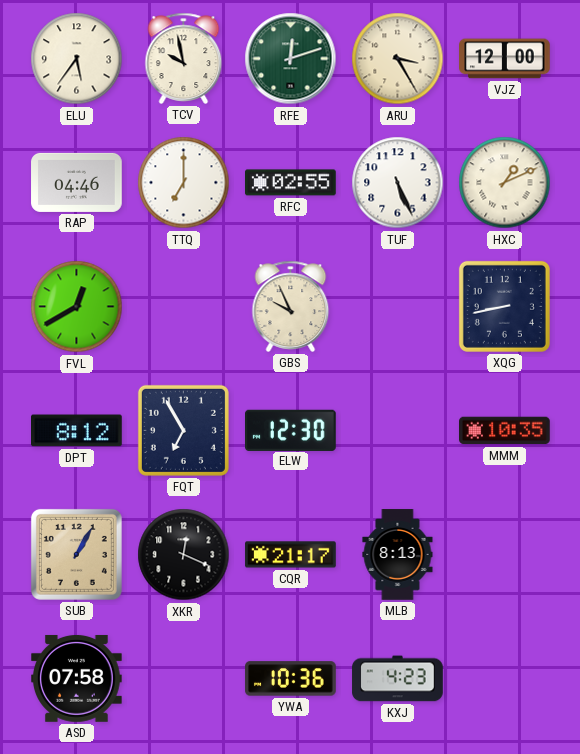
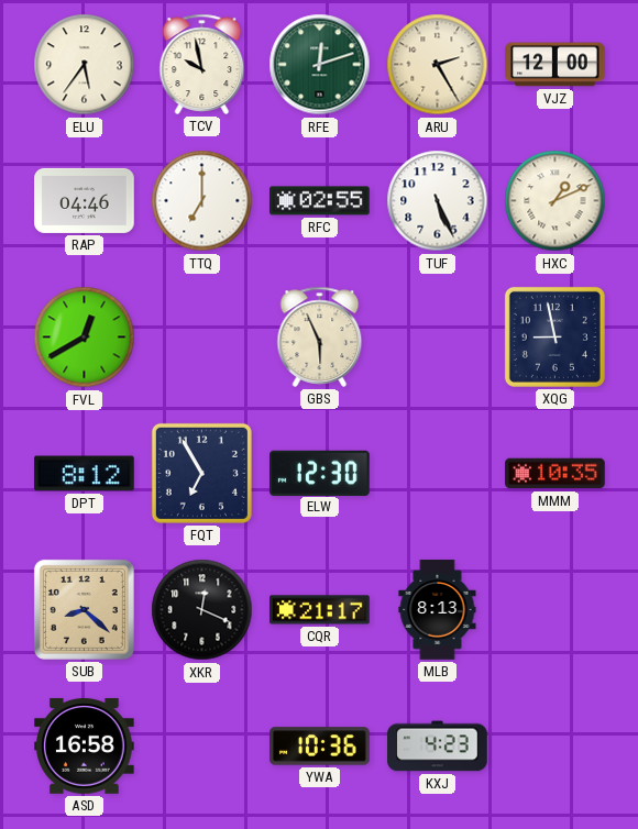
ARU: 3:25 -> 2:25
GBS: 9:56 -> 5:56
XQG: 8:43 -> 8:58
SUB: 1:05 -> 8:22
ASD: 07:58 -> 16:58
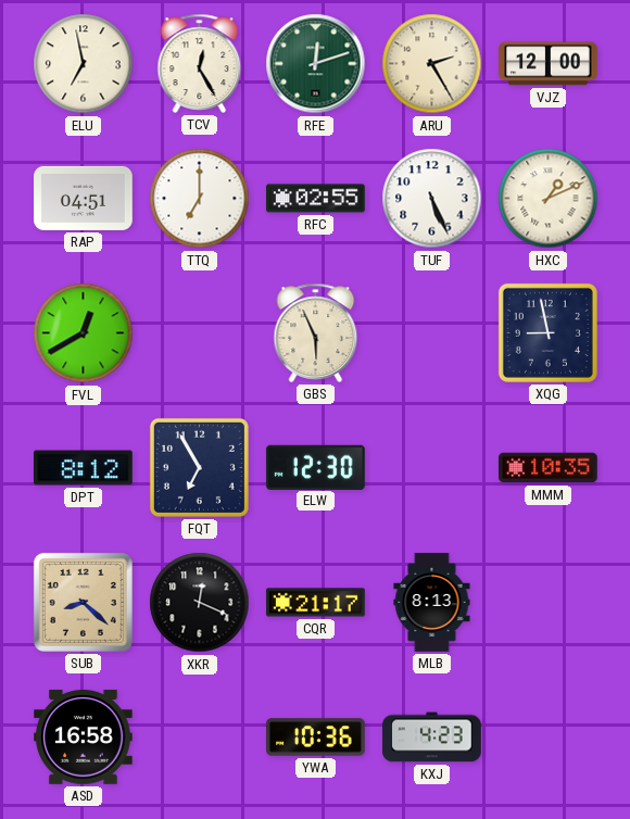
ELU: 5:36 -> 6:58
TCV: 9:58 -> 12:25
RAP: 04:46 -> 04:51
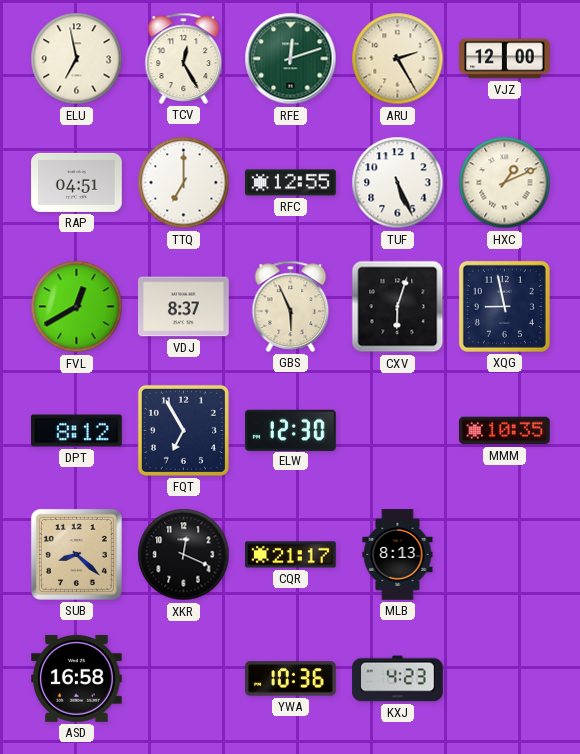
RFC: 02:55 -> 12:55
VDJ: none -> 8:37
CXV: none -> 6:03
